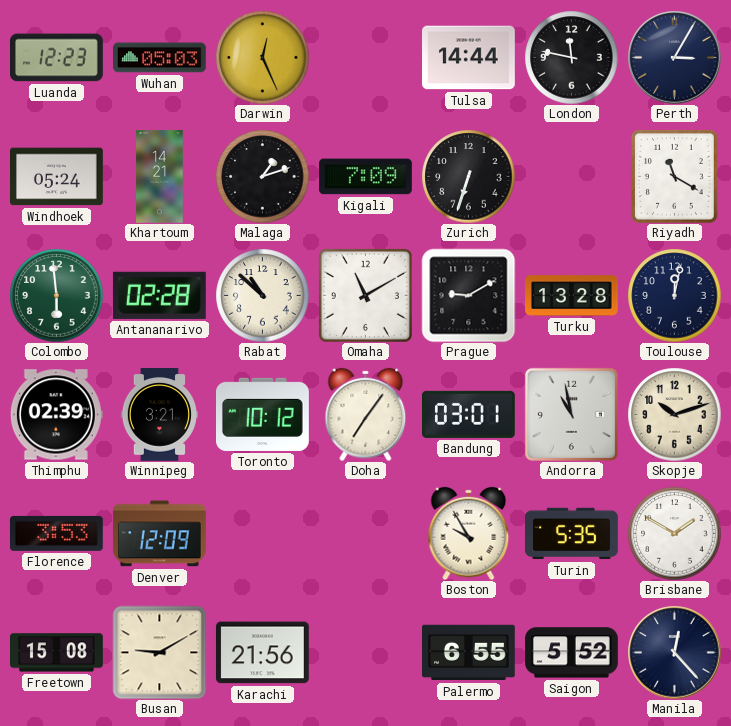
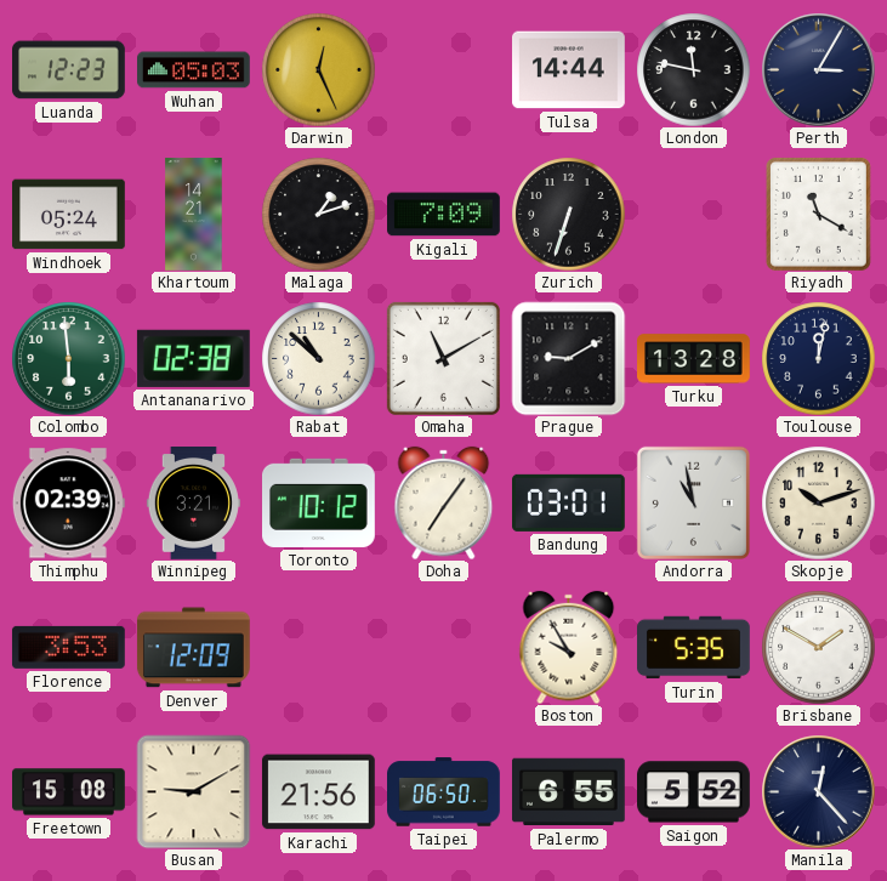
Antananarivo: 02:28 -> 02:38
Taipei: none -> 06:50
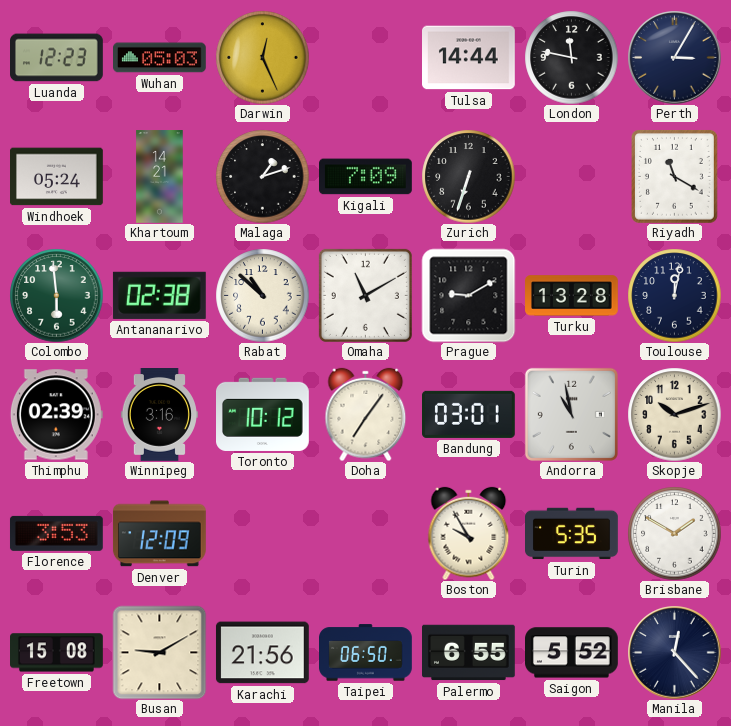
Winnipeg: 3:21 -> 3:16
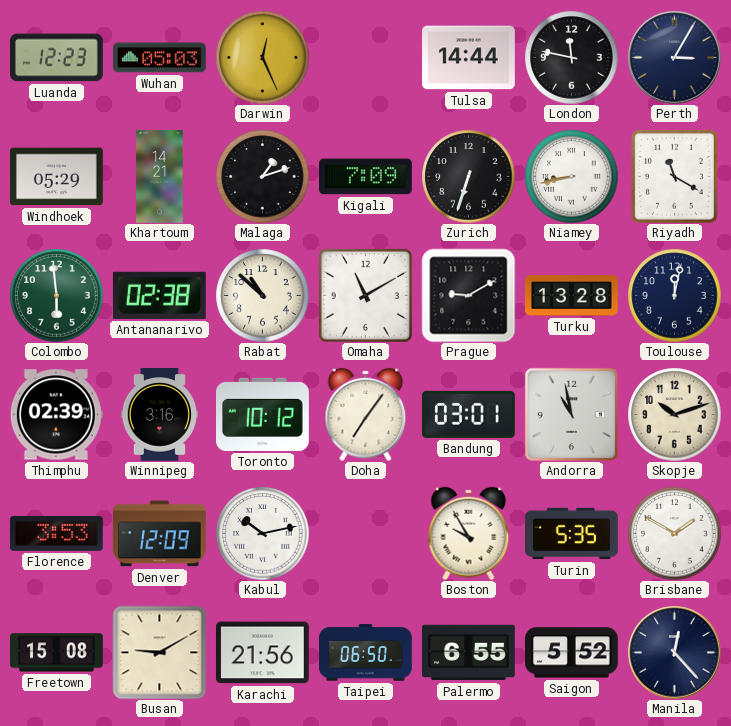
Windhoek: 05:24 -> 05:29
Niamey: none -> 8:43
Kabul: none -> 10:13
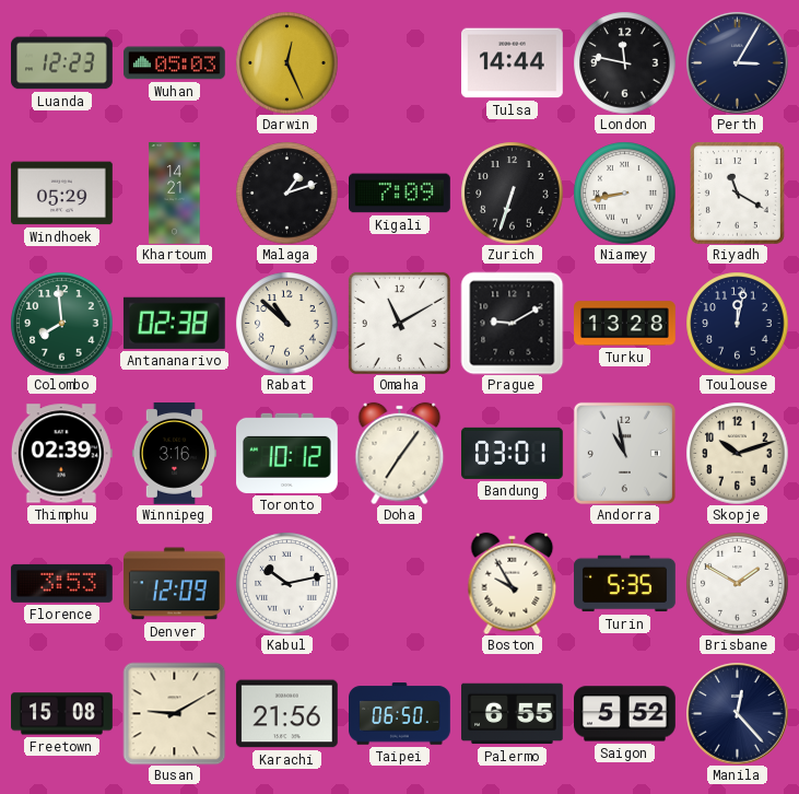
Colombo: 5:59 -> 7:59
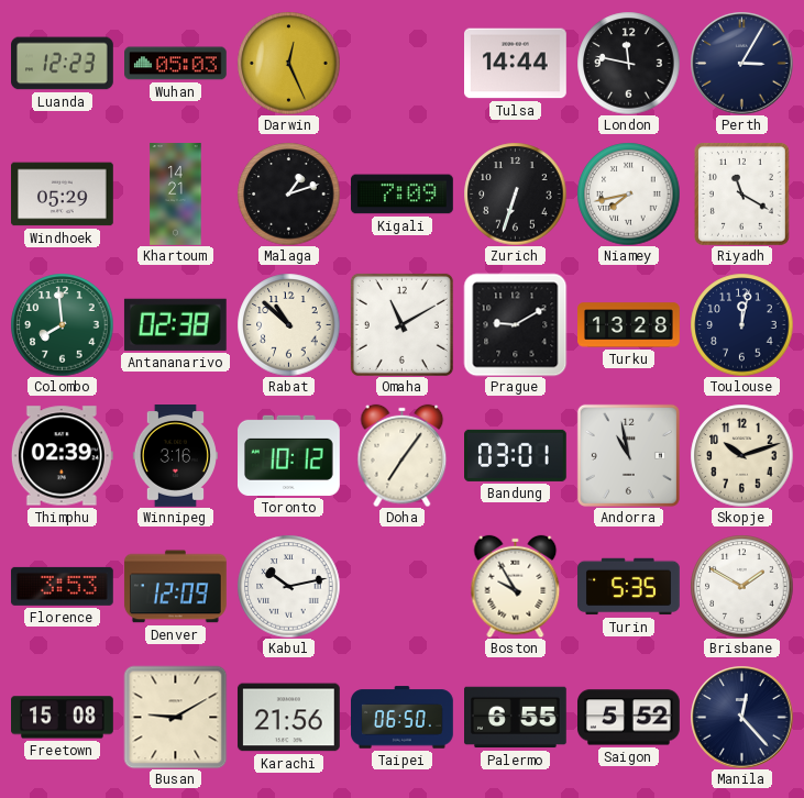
Niamey: 8:43 -> 7:43
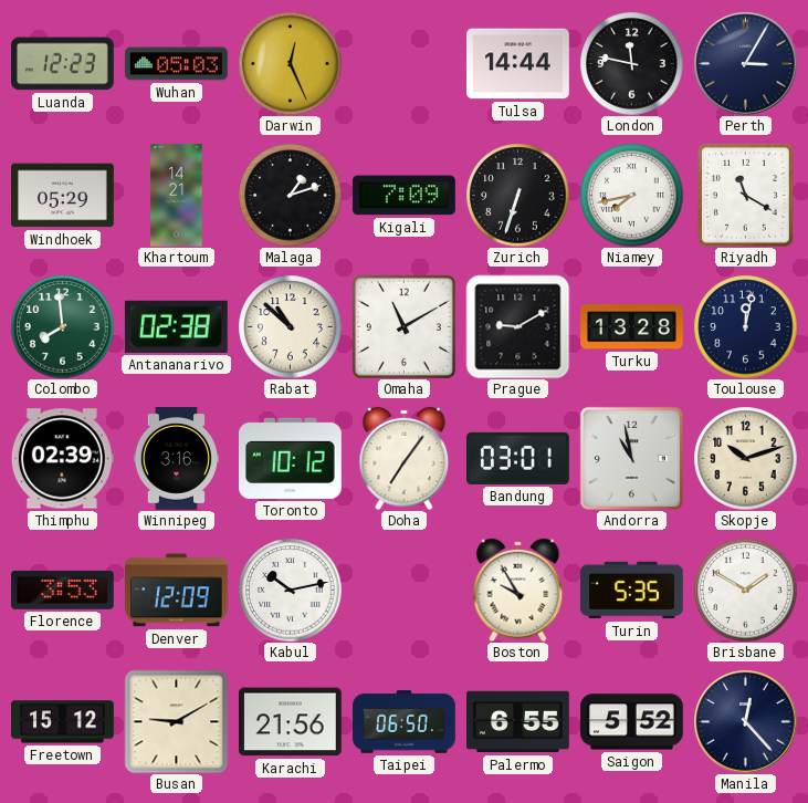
Freetown: 15:08 -> 15:12
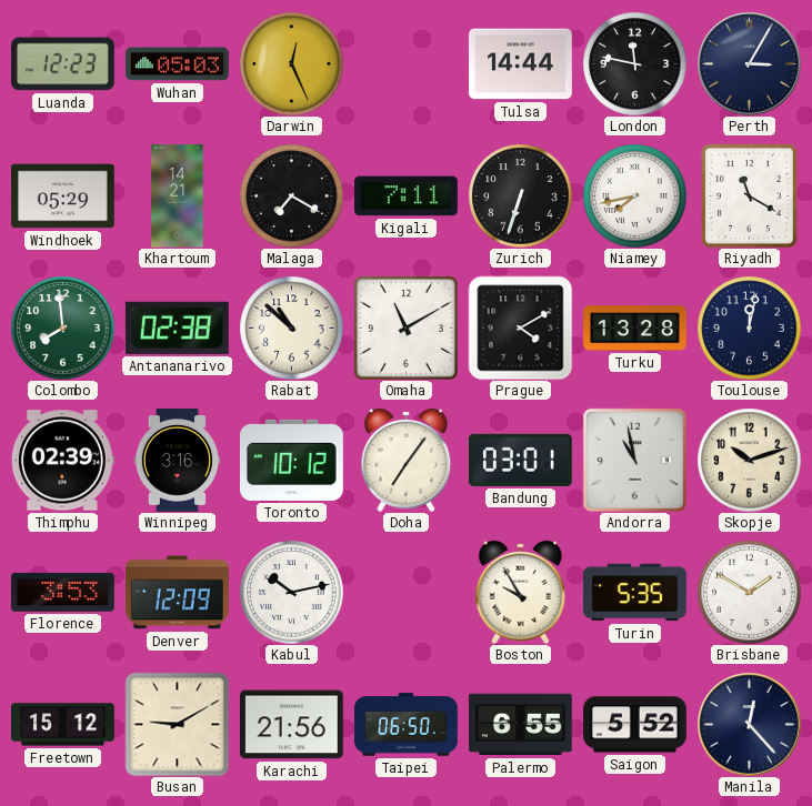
Malaga: 1:12 -> 7:20
Kigali: 7:09 -> 7:11
Prague: 9:10 -> 4:10
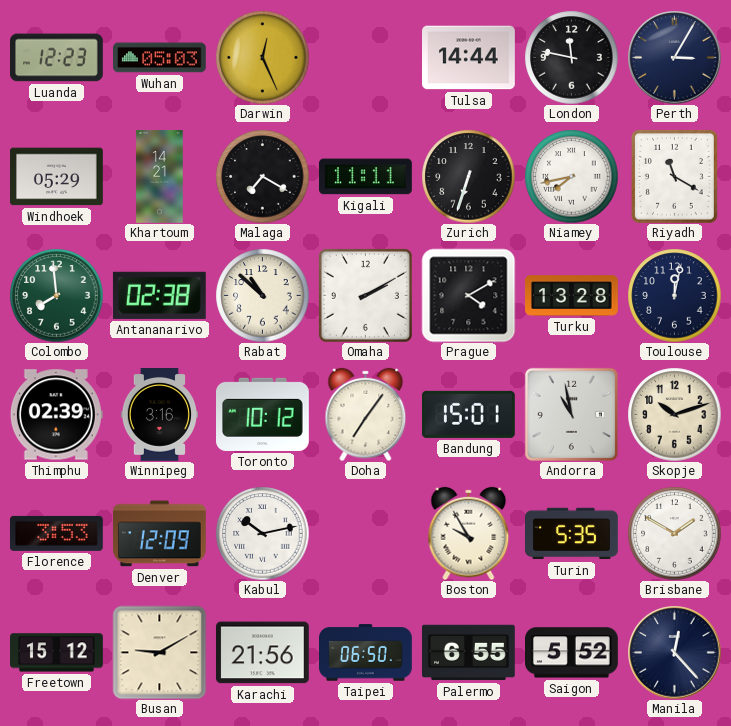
Kigali: 7:11 -> 11:11
Omaha: 11:10 -> 2:10
Bandung: 03:01 -> 15:01
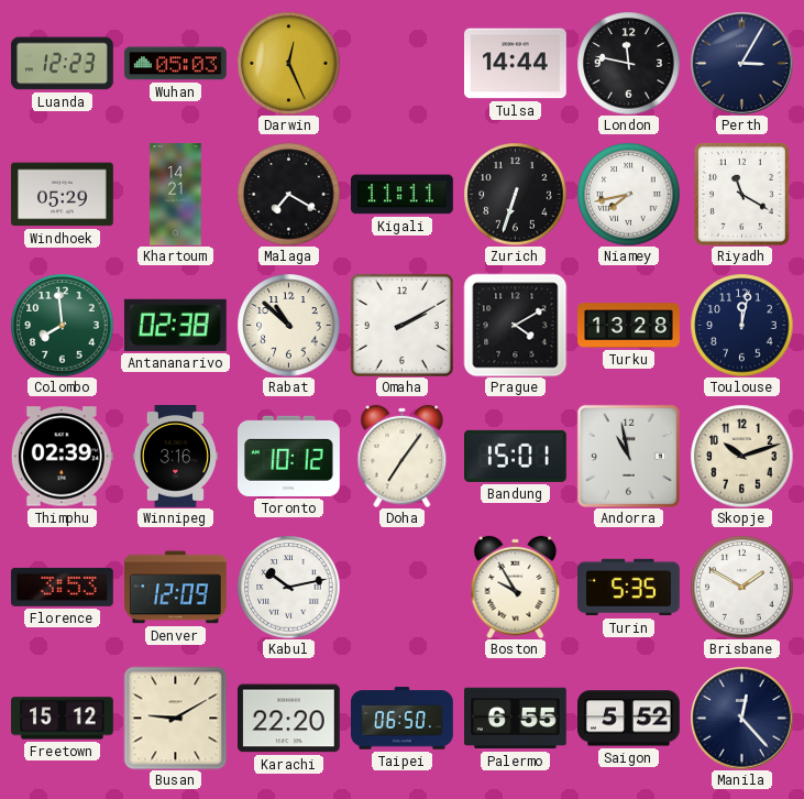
Karachi: 21:56 -> 22:20
